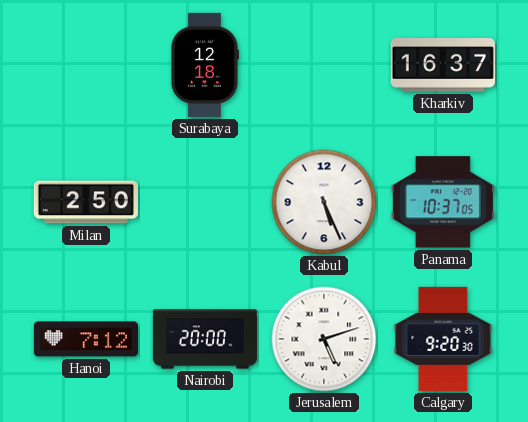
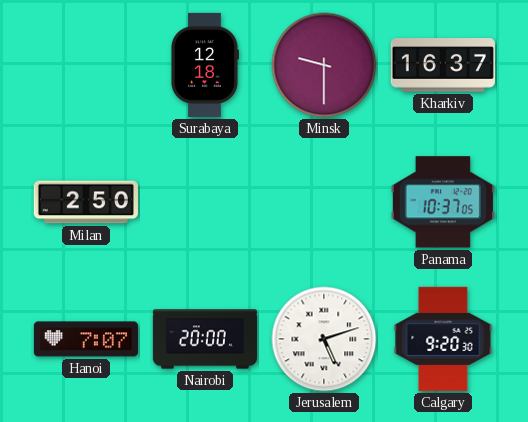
Minsk: none -> 9:30
Kabul: 5:26 -> none
Hanoi: 7:12 -> 7:07
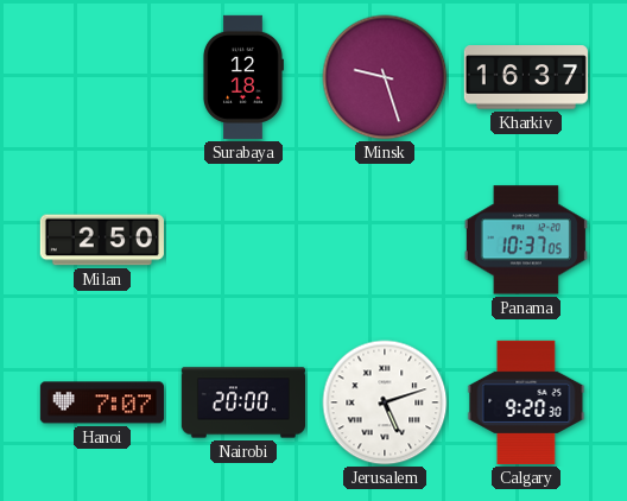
Minsk: 9:30 -> 9:27
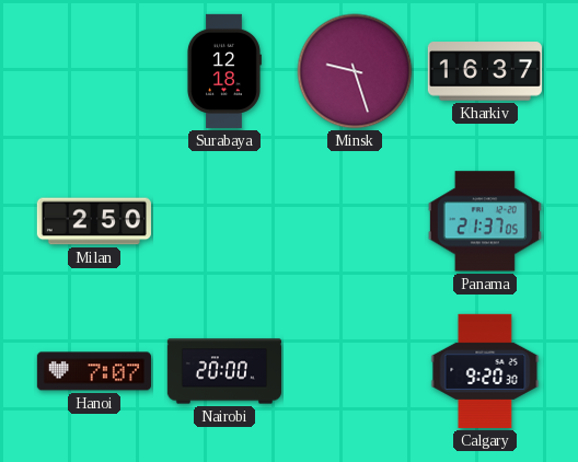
Panama: 10:37 -> 21:37
Jerusalem: 5:12 -> none
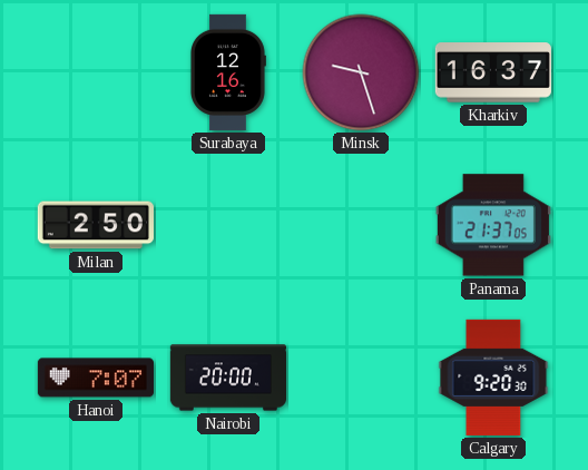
Surabaya: 12:18 -> 12:16
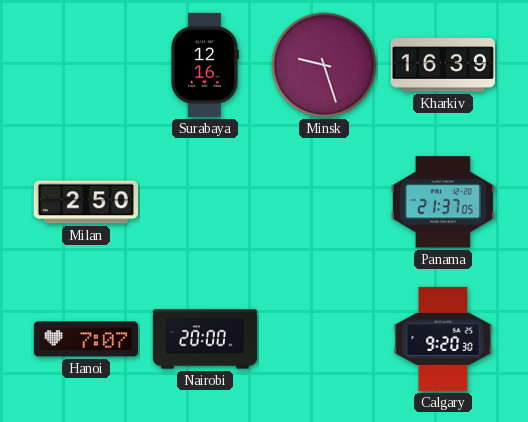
Kharkiv: 16:37 -> 16:39
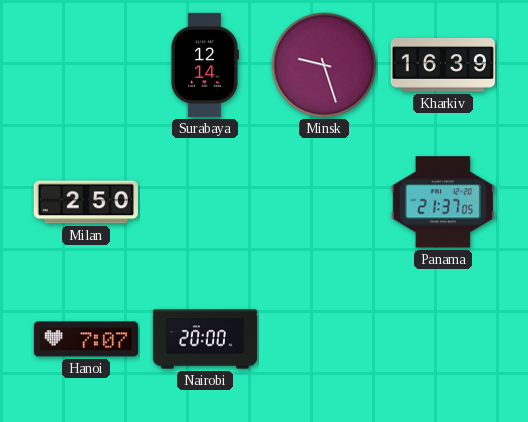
Surabaya: 12:16 -> 12:14
Calgary: 9:20 -> none
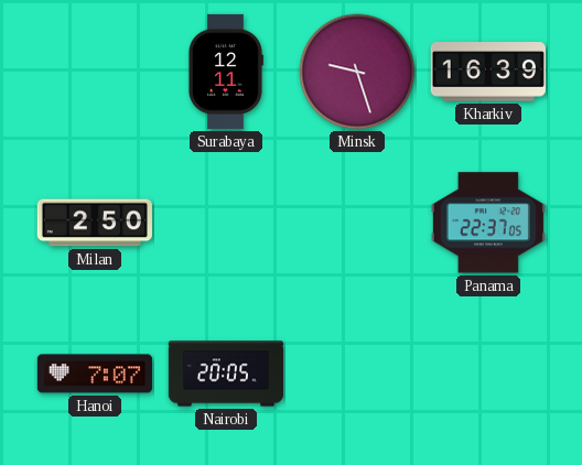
Surabaya: 12:14 -> 12:11
Panama: 21:37 -> 22:37
Nairobi: 20:00 -> 20:05
